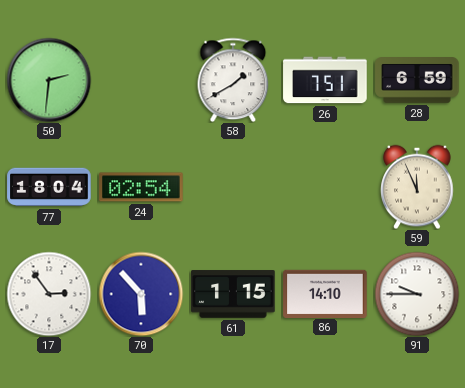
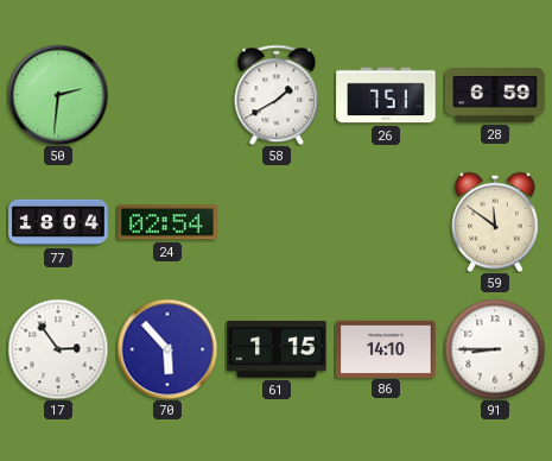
59: 11:56 -> 11:51
91: 9:45 -> 8:45
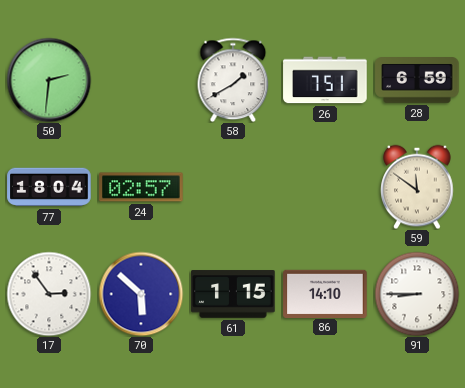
24: 02:54 -> 02:57
70: 5:53 -> 5:52
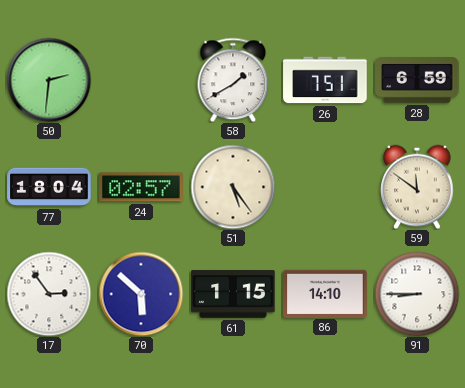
51: none -> 5:24
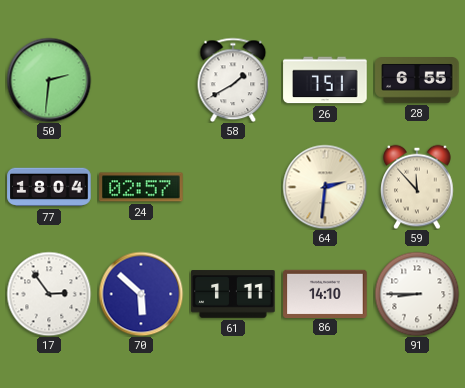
28: 6:59 -> 6:55
51: 5:24 -> none
64: none -> 2:31
59: 11:51 -> 11:53
61: 1:15 -> 1:11
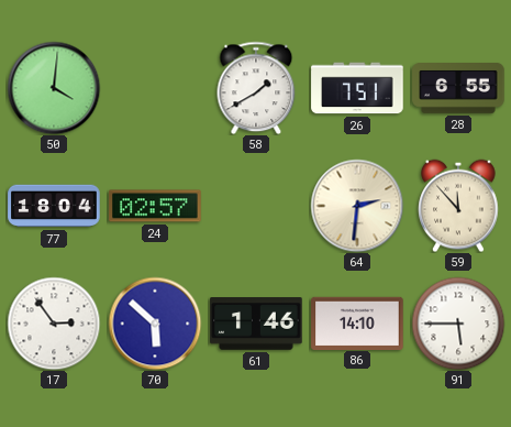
50: 2:31 -> 4:01
61: 1:11 -> 1:46
91: 8:45 -> 5:45
